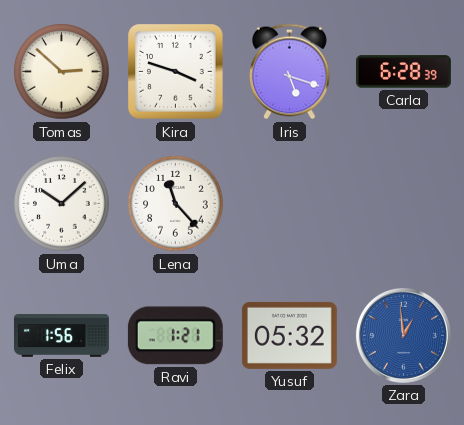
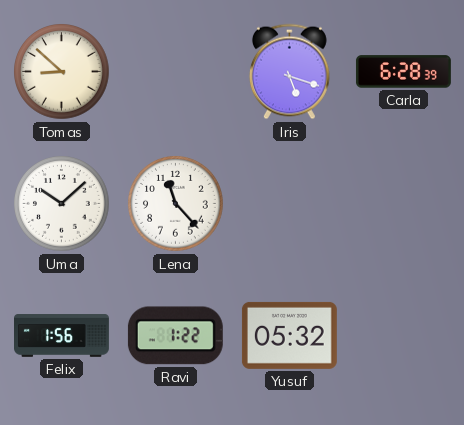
Tomas: 2:52 -> 8:52
Kira: 3:48 -> none
Ravi: 1:21 -> 1:22
Zara: 12:59 -> none
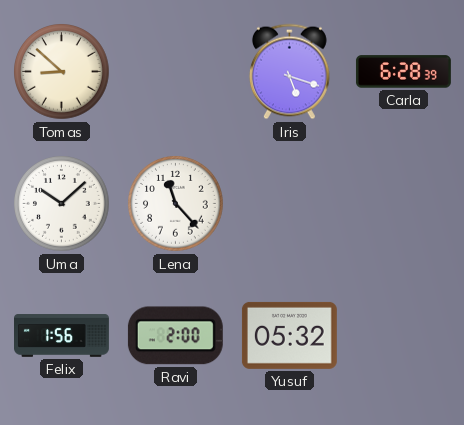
Ravi: 1:22 -> 2:00
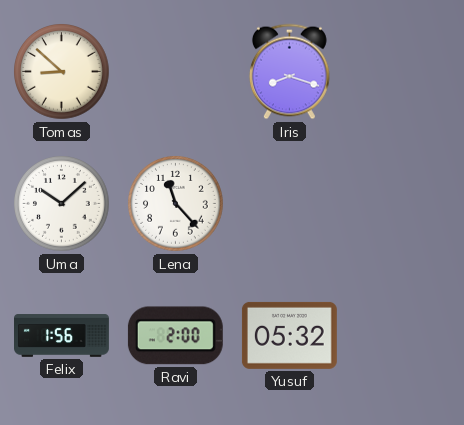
Iris: 5:18 -> 8:18
Carla: 6:28 -> none
